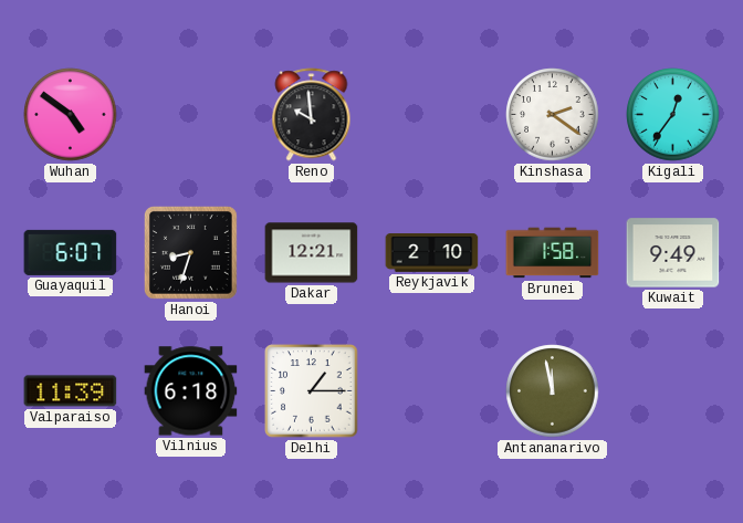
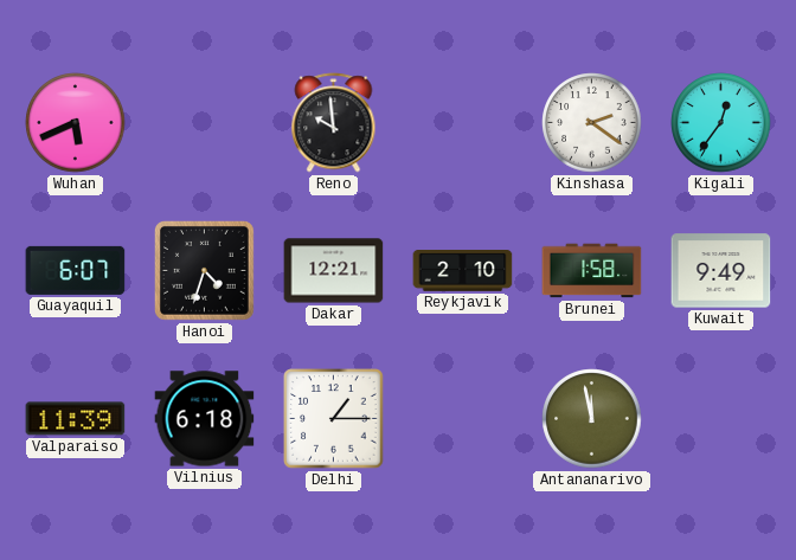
Wuhan: 4:51 -> 5:41
Hanoi: 8:33 -> 4:33
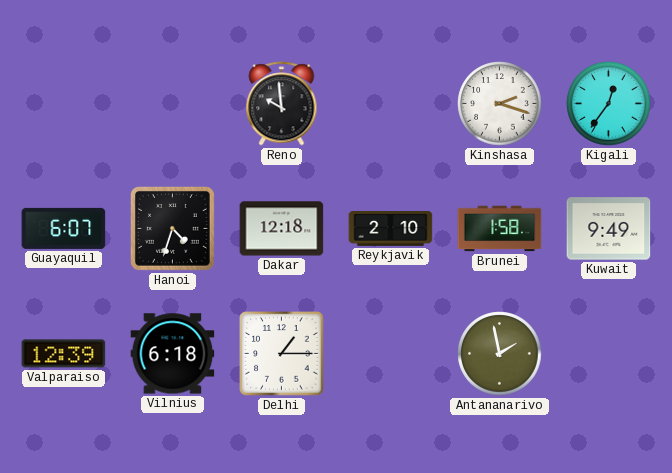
Wuhan: 5:41 -> none
Kinshasa: 2:21 -> 2:18
Dakar: 12:21 -> 12:18
Valparaiso: 11:39 -> 12:39
Antananarivo: 11:58 -> 1:58
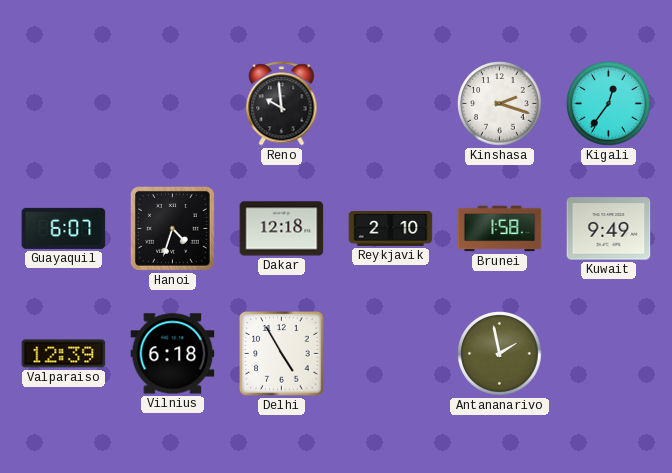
Delhi: 1:15 -> 4:55
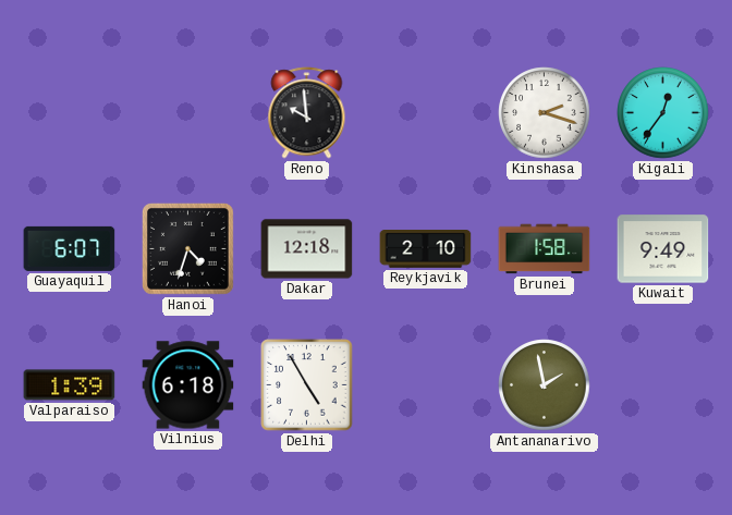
Valparaiso: 12:39 -> 1:39
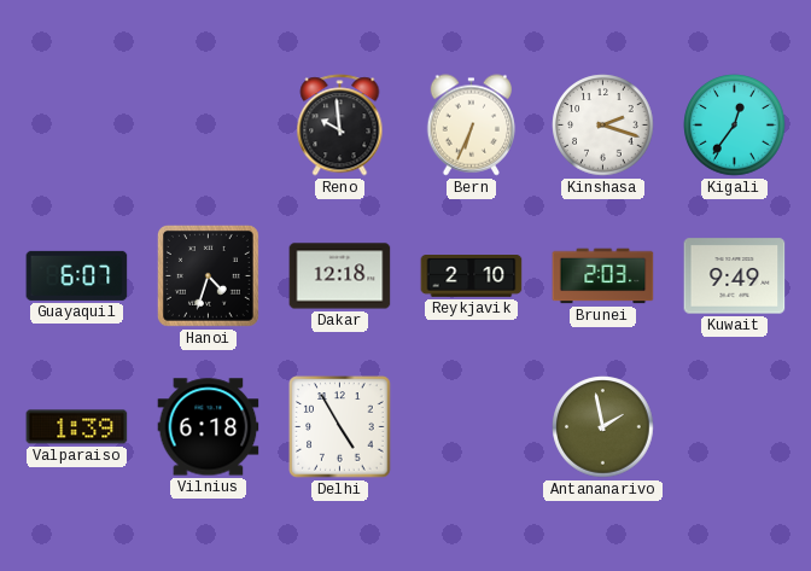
Bern: none -> 6:34
Brunei: 1:58 -> 2:03
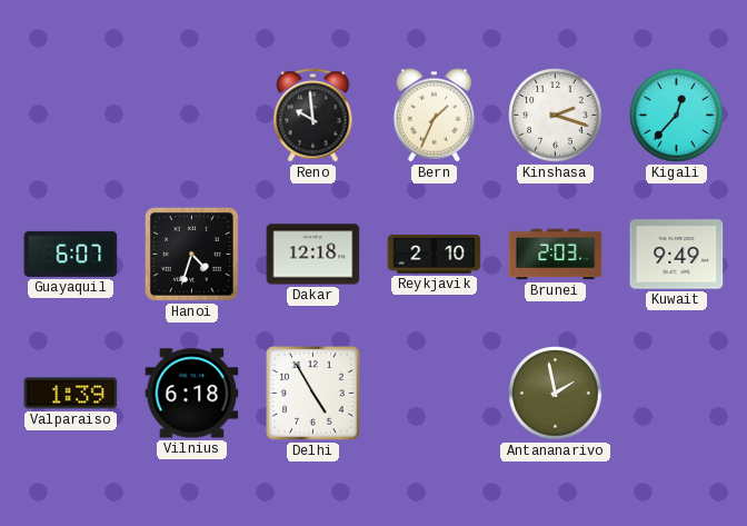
Bern: 6:34 -> 1:34
Kigali: 12:36 -> 12:37
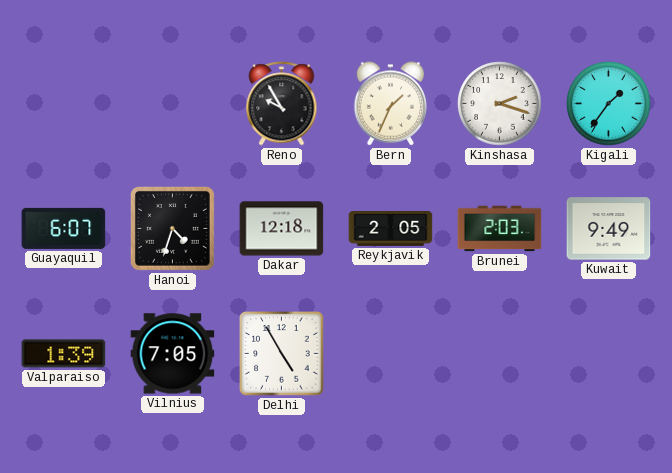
Reno: 9:59 -> 9:55
Kigali: 12:37 -> 1:36
Reykjavik: 2:10 -> 2:05
Vilnius: 6:18 -> 7:05
Antananarivo: 1:58 -> none
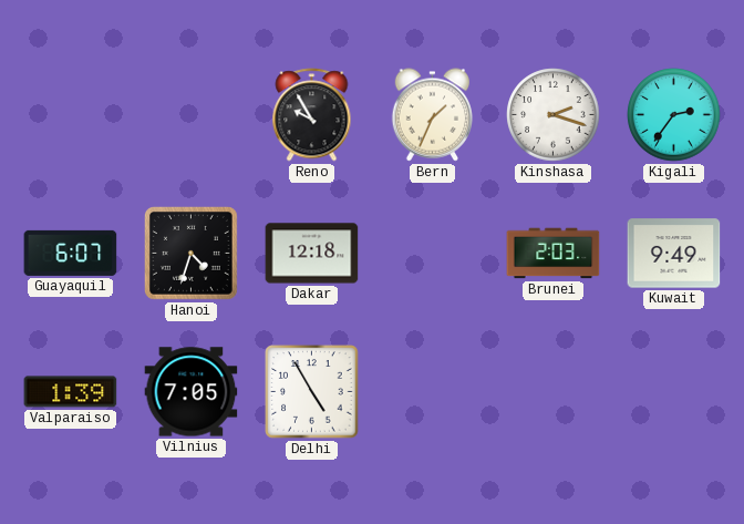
Kigali: 1:36 -> 2:36
Reykjavik: 2:05 -> none
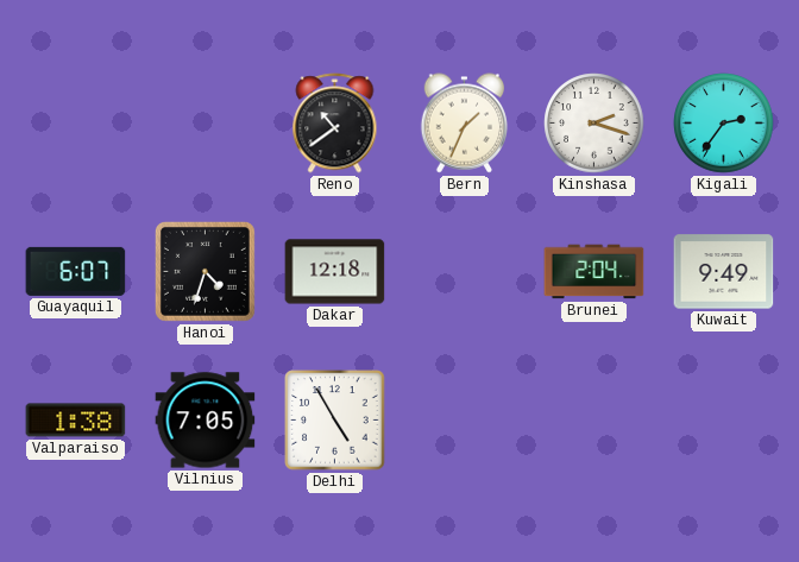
Reno: 9:55 -> 10:39
Brunei: 2:03 -> 2:04
Valparaiso: 1:39 -> 1:38
